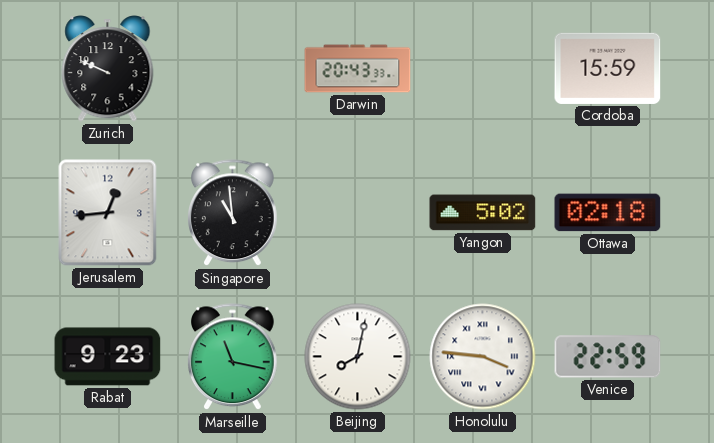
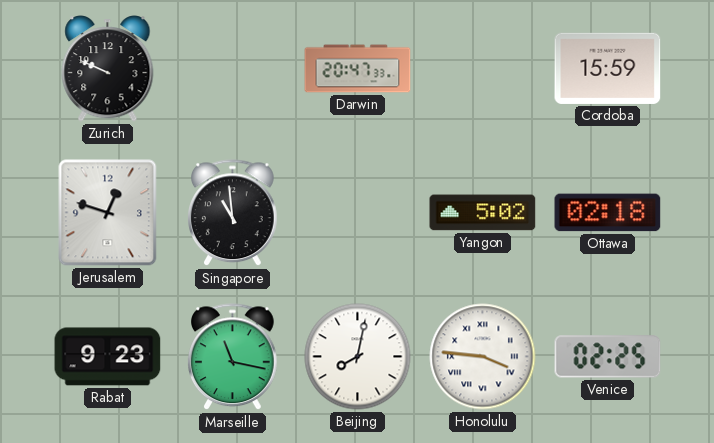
Darwin: 20:43 -> 20:47
Jerusalem: 12:44 -> 12:48
Venice: 22:59 -> 02:25
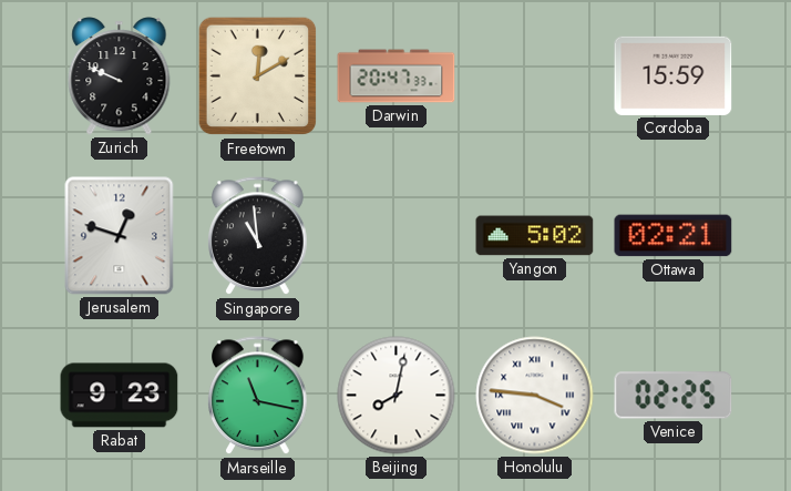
Freetown: none -> 12:10
Ottawa: 02:18 -> 02:21
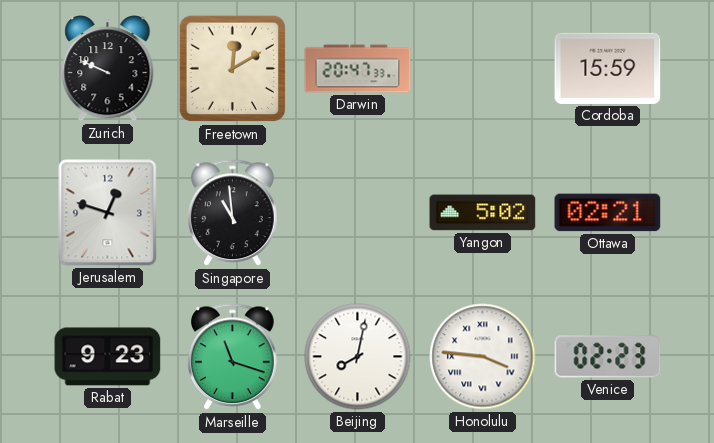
Marseille: 11:17 -> 11:18
Venice: 02:25 -> 02:23
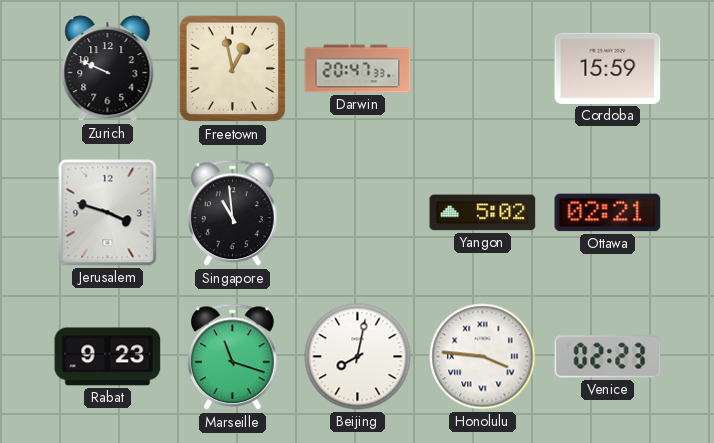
Freetown: 12:10 -> 12:58
Jerusalem: 12:48 -> 3:48
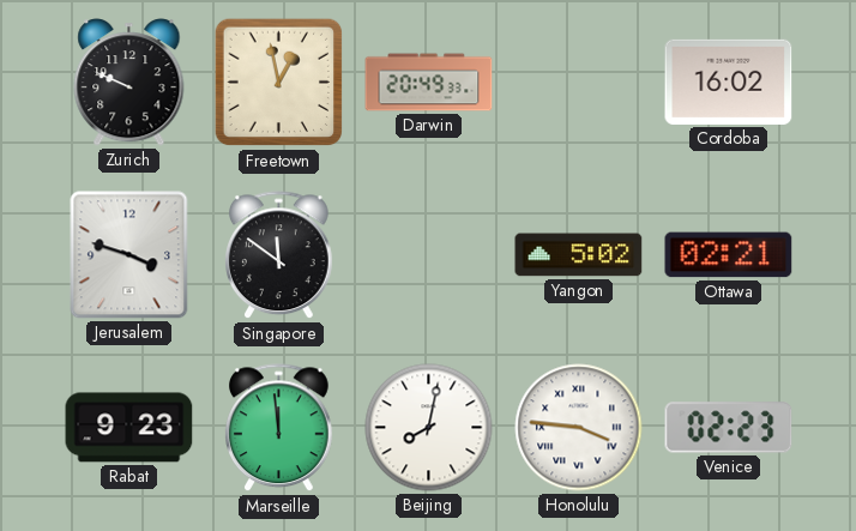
Darwin: 20:47 -> 20:49
Cordoba: 15:59 -> 16:02
Singapore: 10:59 -> 11:51
Marseille: 11:18 -> 11:59
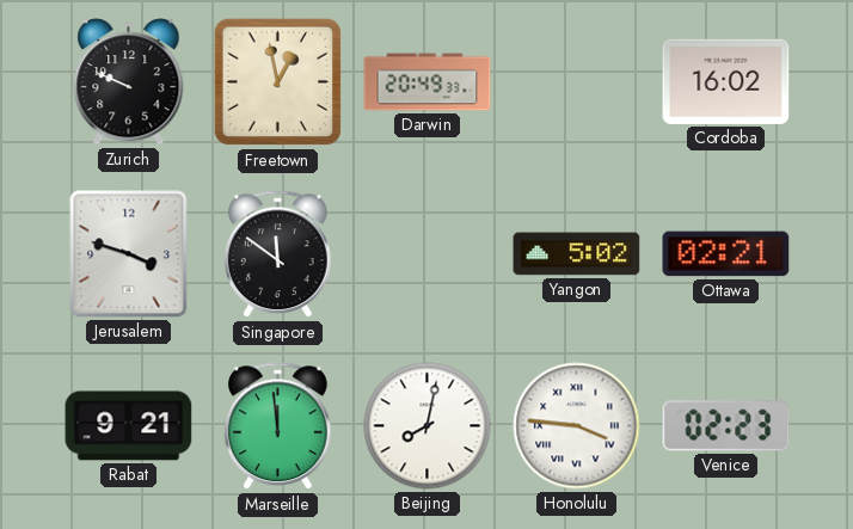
Rabat: 9:23 -> 9:21
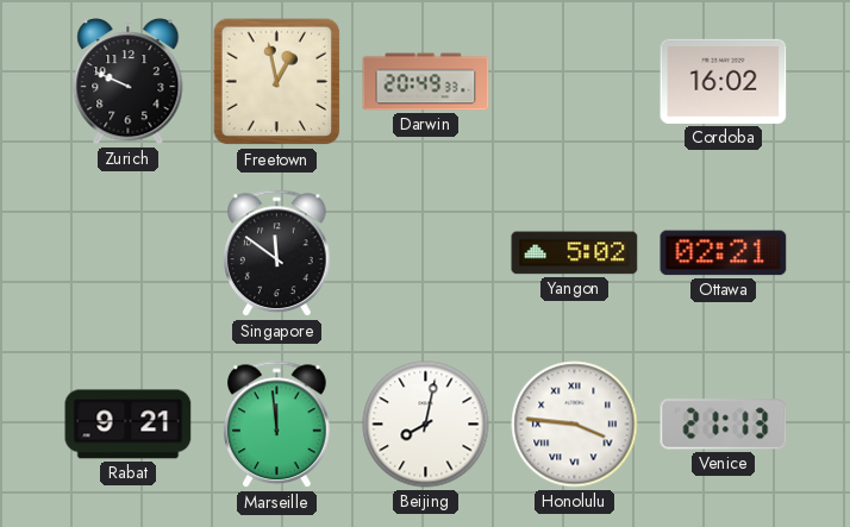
Jerusalem: 3:48 -> none
Venice: 02:23 -> 21:13
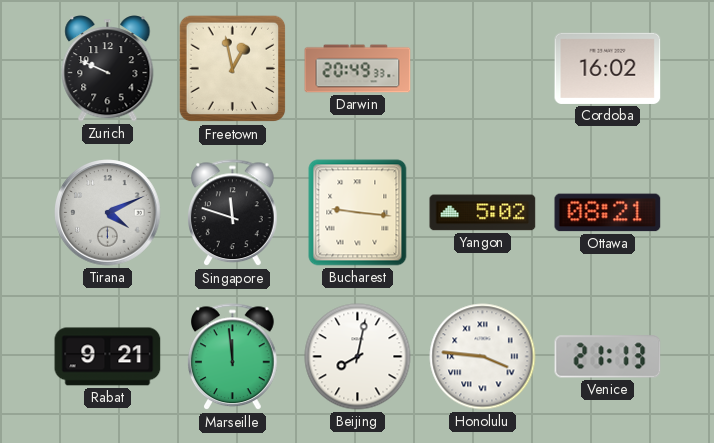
Tirana: none -> 4:11
Singapore: 11:51 -> 11:48
Bucharest: none -> 9:16
Ottawa: 02:21 -> 08:21
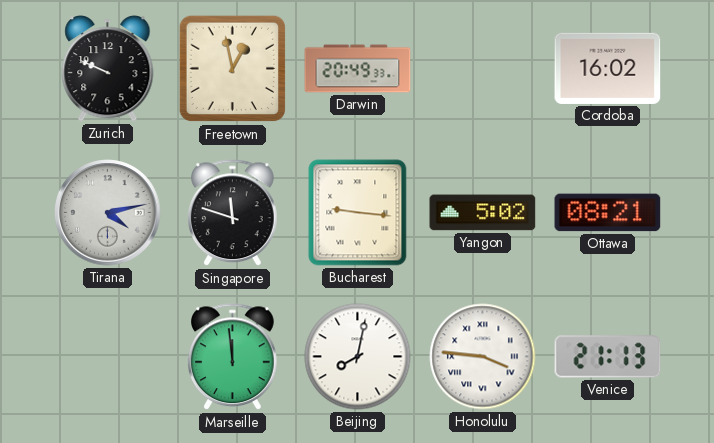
Tirana: 4:11 -> 4:13
Rabat: 9:21 -> none
